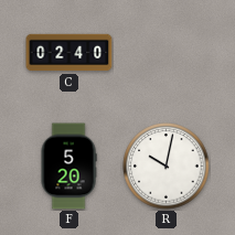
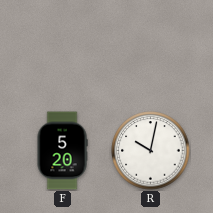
C: 02:40 -> none
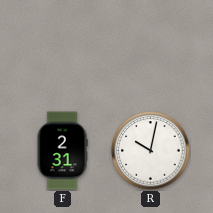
F: 5:20 -> 2:31
